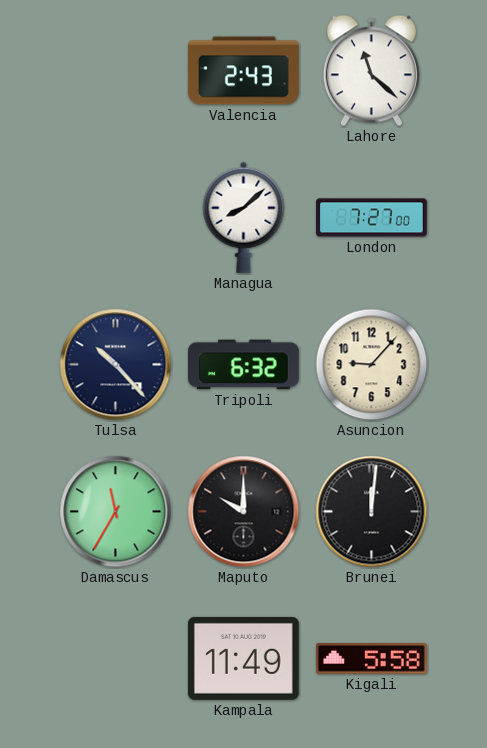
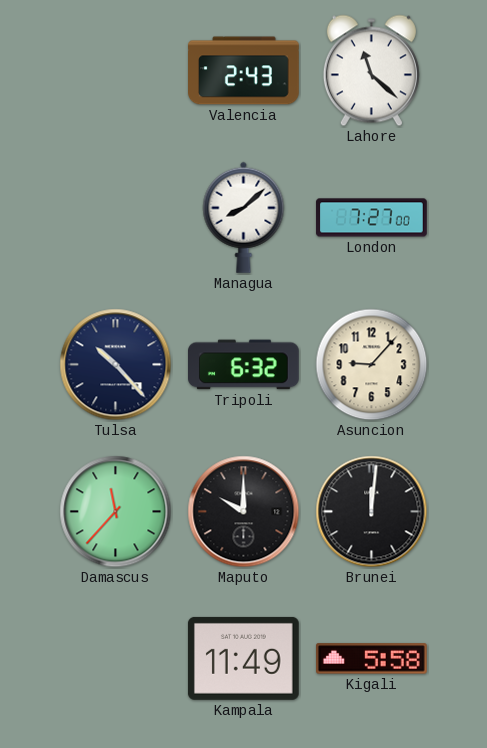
Damascus: 11:35 -> 11:37
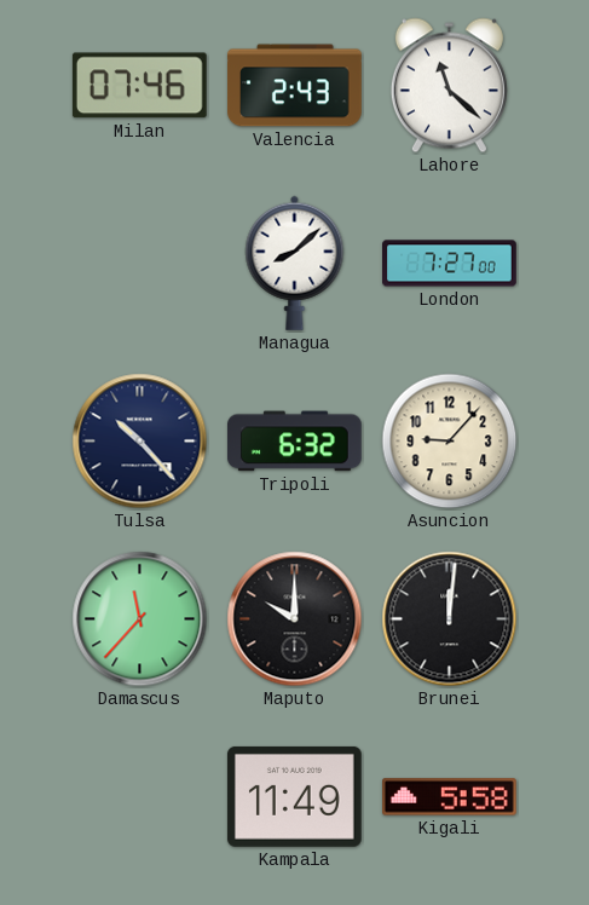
Milan: none -> 07:46
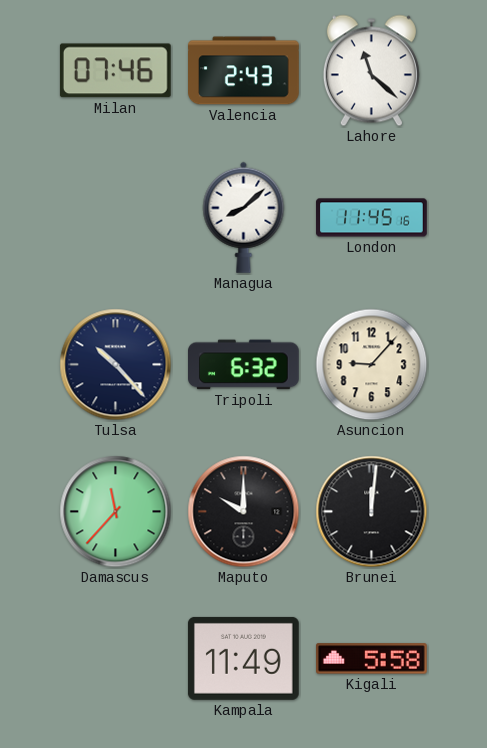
London: 7:27 -> 11:45
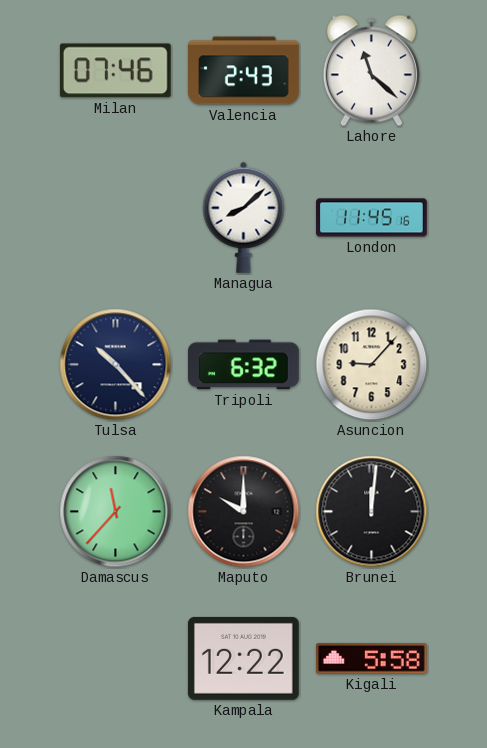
Kampala: 11:49 -> 12:22
